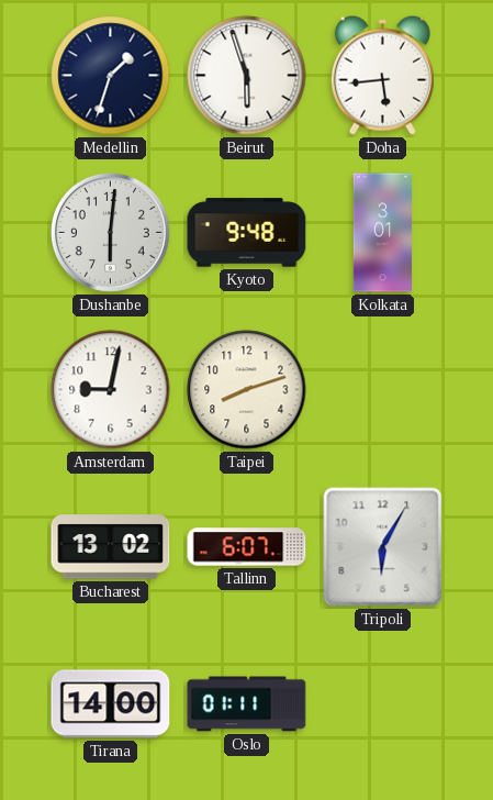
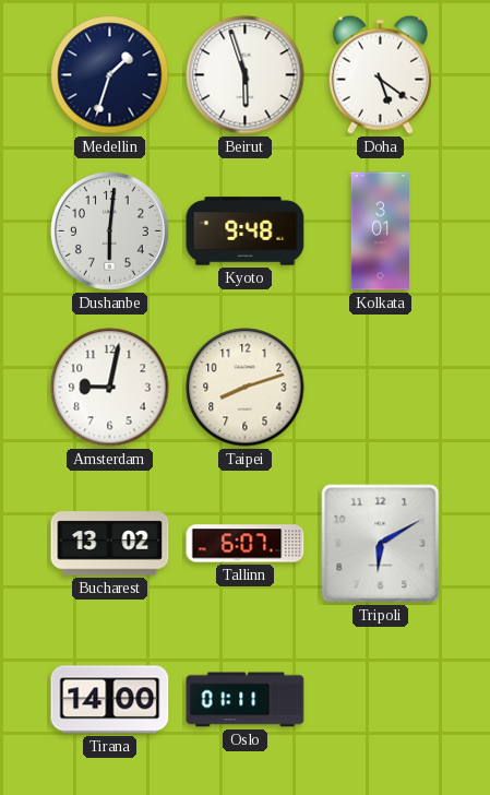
Doha: 5:44 -> 5:21
Tripoli: 6:05 -> 6:10
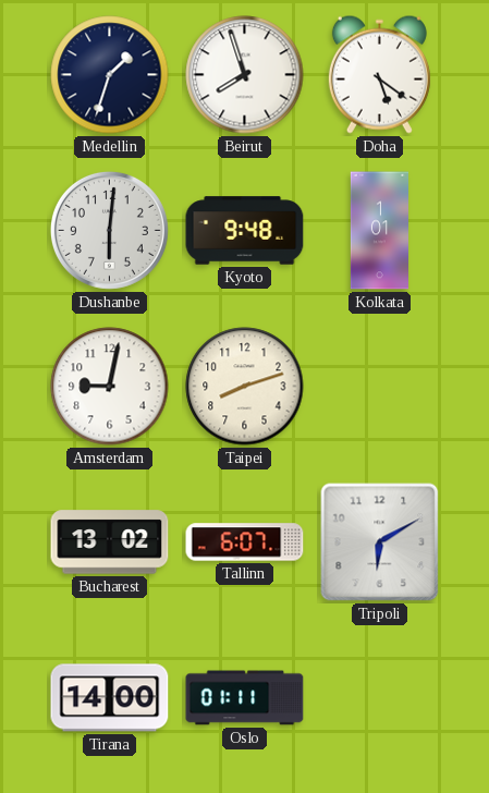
Beirut: 5:57 -> 7:57
Kolkata: 3:01 -> 1:01
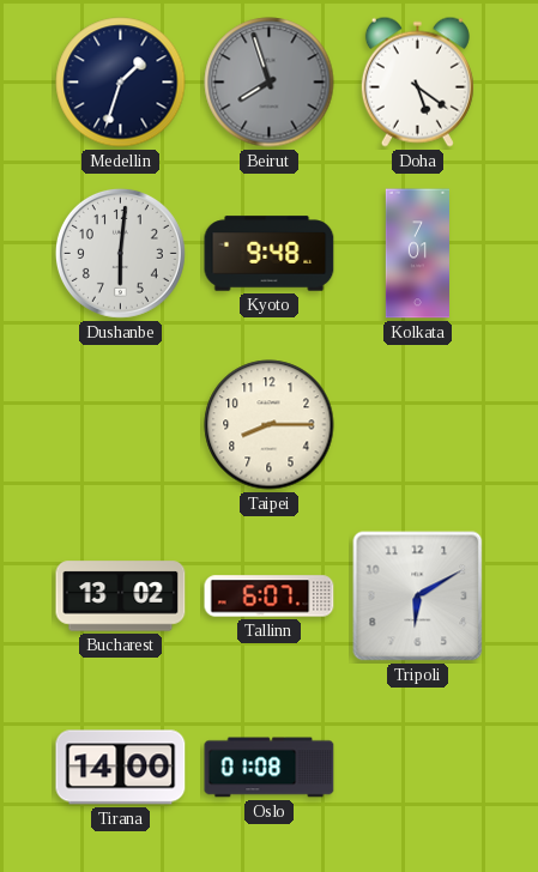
Beirut dial: white -> grey
Kolkata: 1:01 -> 7:01
Amsterdam: 9:02 -> none
Taipei: 8:12 -> 8:15
Oslo: 01:11 -> 01:08
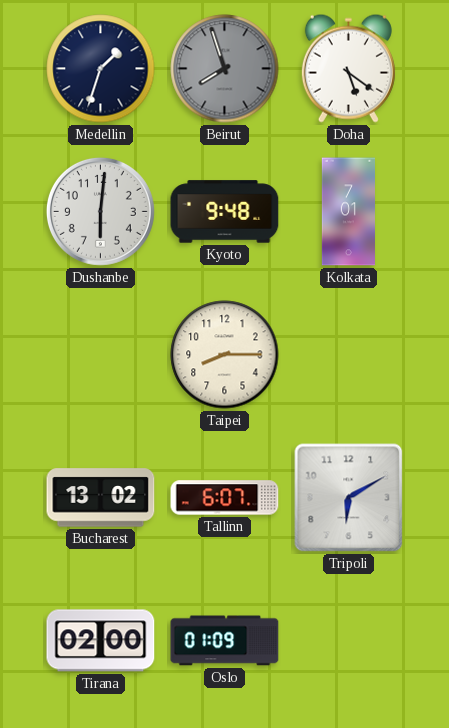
Tirana: 14:00 -> 02:00
Oslo: 01:08 -> 01:09
